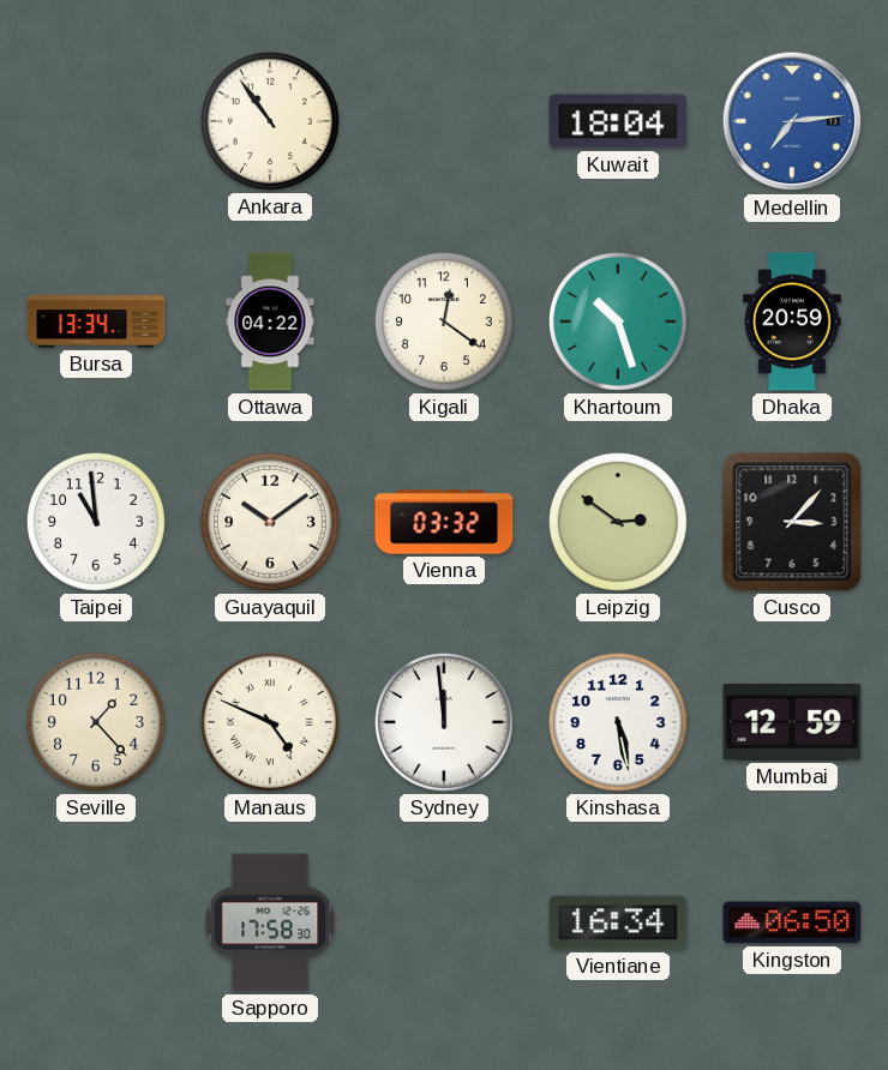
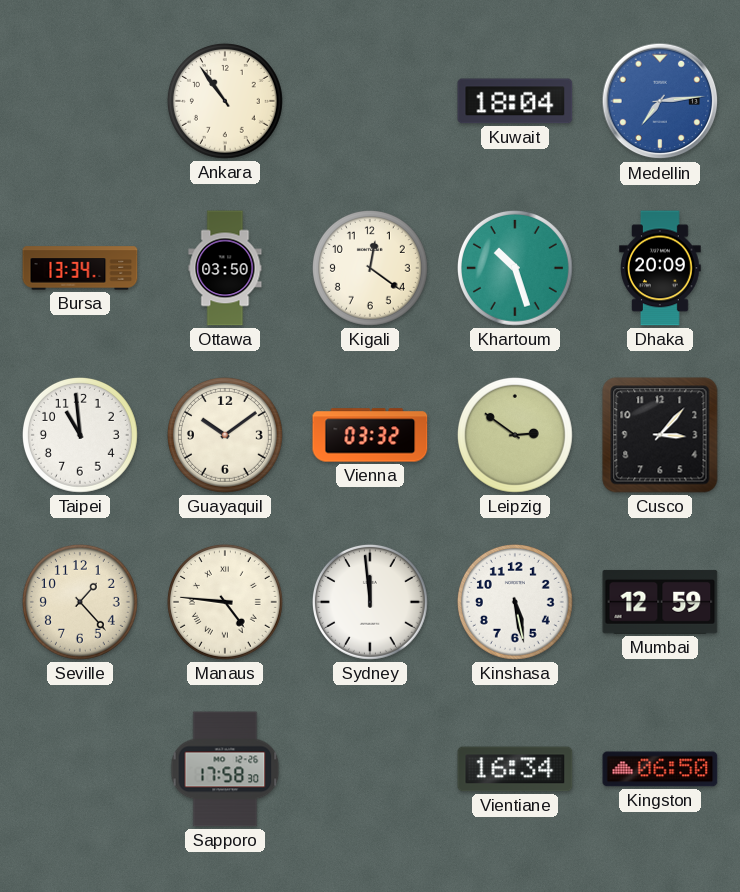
Ottawa: 04:22 -> 03:50
Dhaka: 20:59 -> 20:09
Manaus: 4:49 -> 4:46
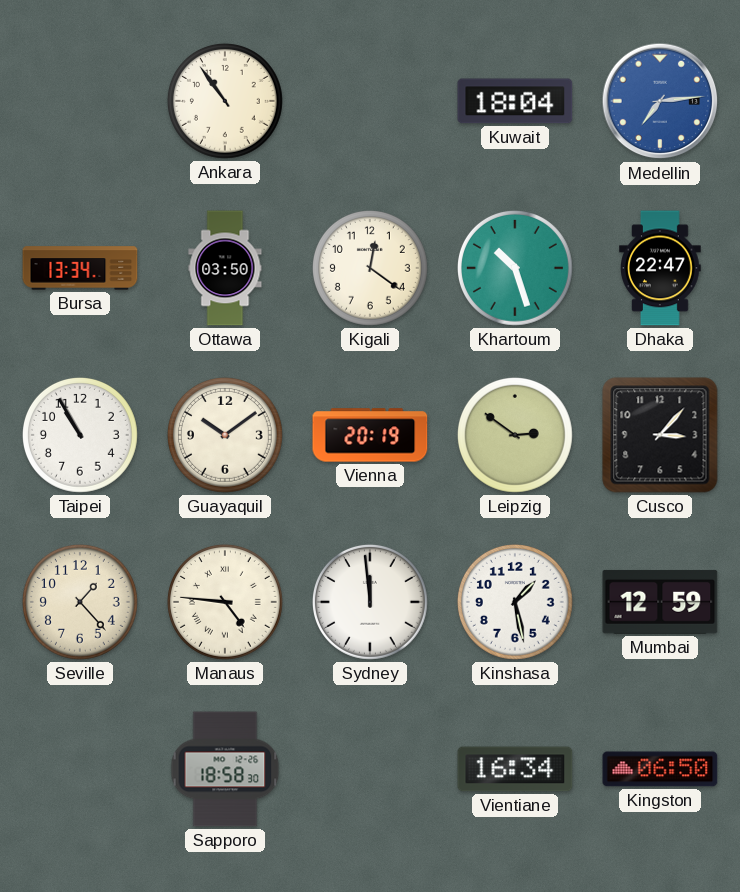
Dhaka: 20:09 -> 22:47
Taipei: 10:59 -> 10:55
Vienna: 03:32 -> 20:19
Kinshasa: 5:28 -> 1:28
Sapporo: 17:58 -> 18:58
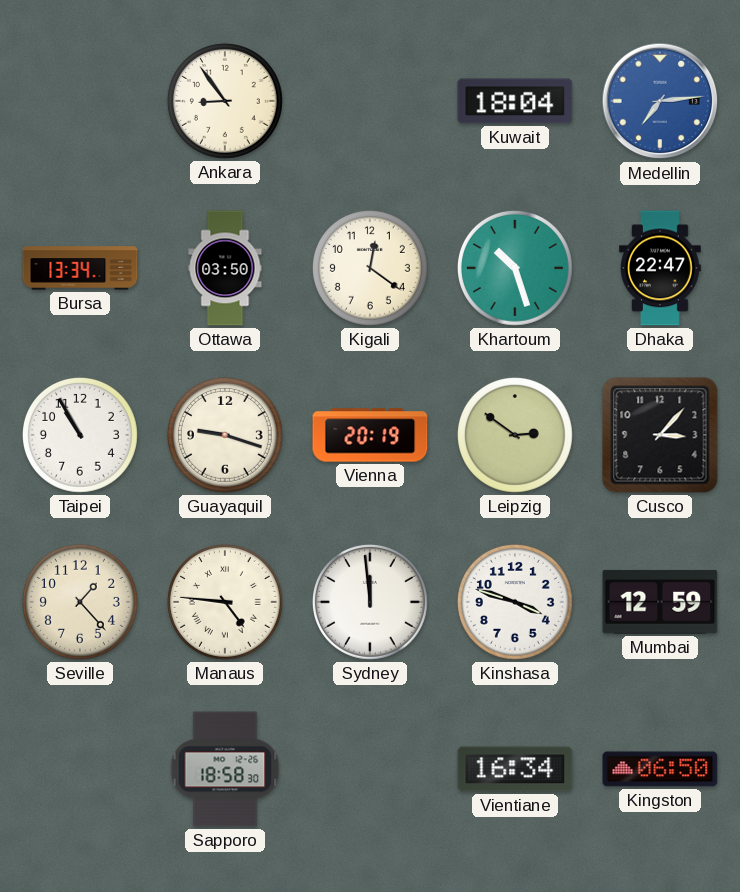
Ankara: 10:54 -> 8:54
Guayaquil: 10:09 -> 9:18
Kinshasa: 1:28 -> 3:48
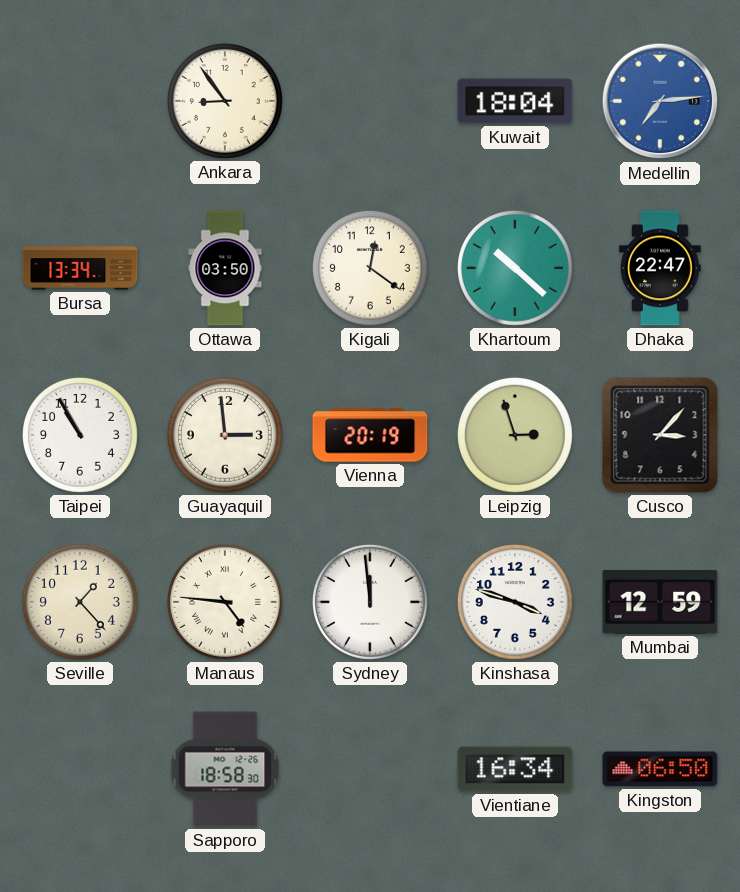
Khartoum: 10:27 -> 10:22
Guayaquil: 9:18 -> 2:59
Leipzig: 2:51 -> 2:57
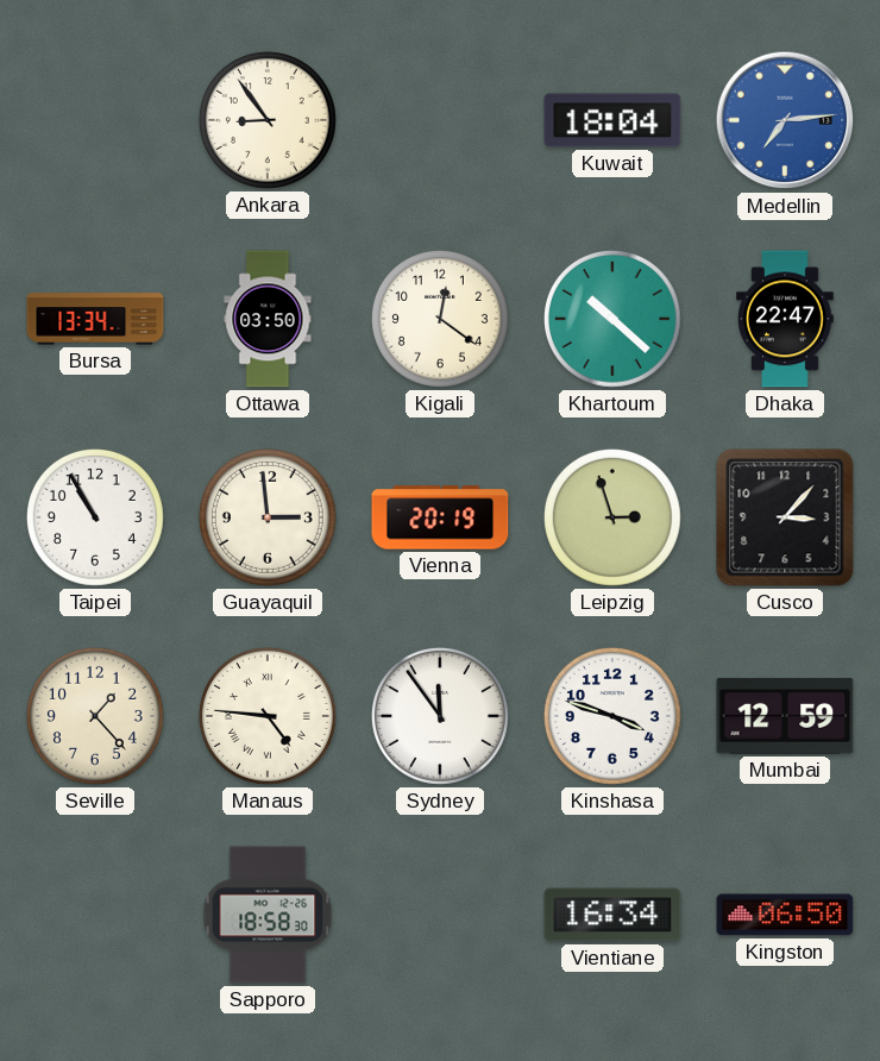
Sydney: 11:59 -> 11:54
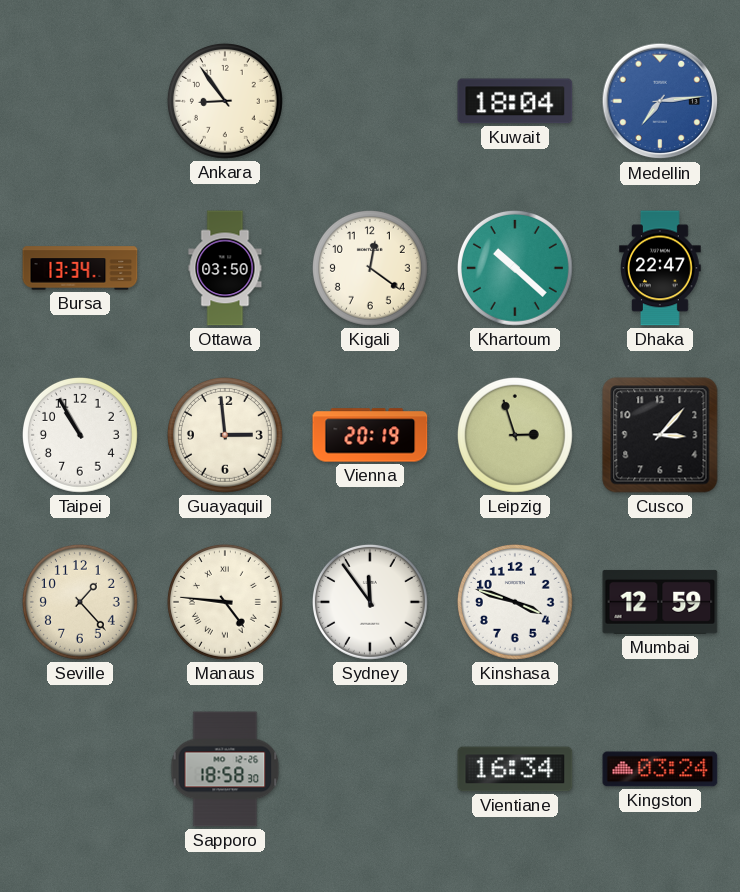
Kingston: 06:50 -> 03:24
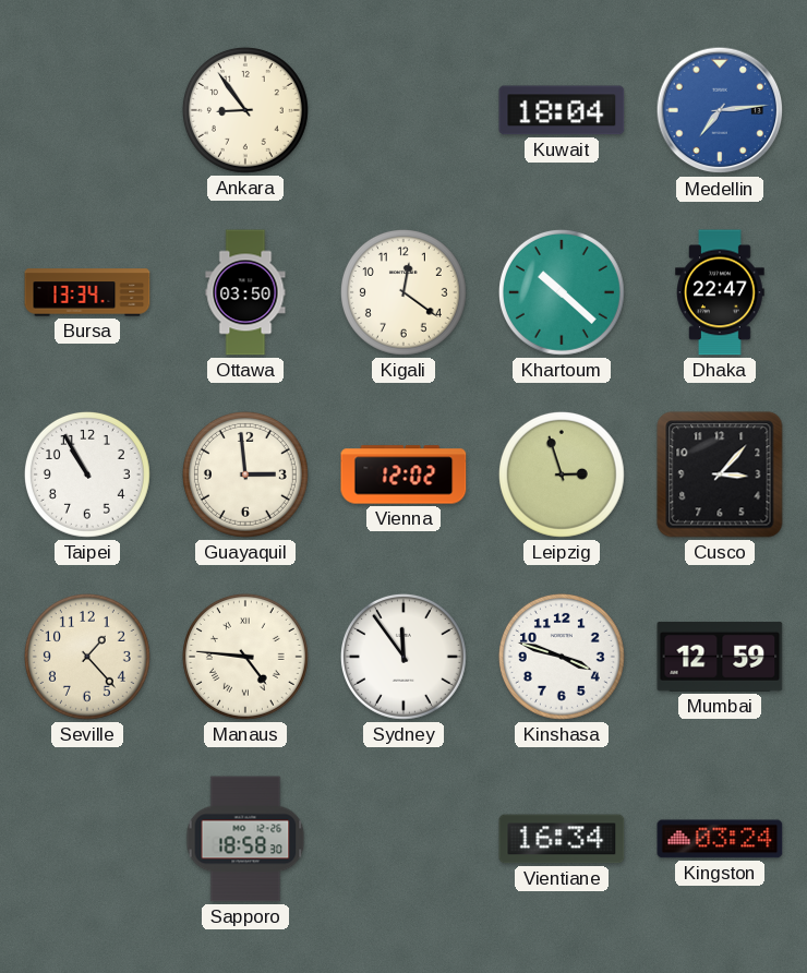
Vienna: 20:19 -> 12:02
